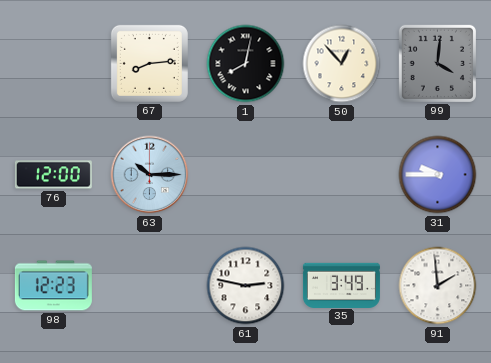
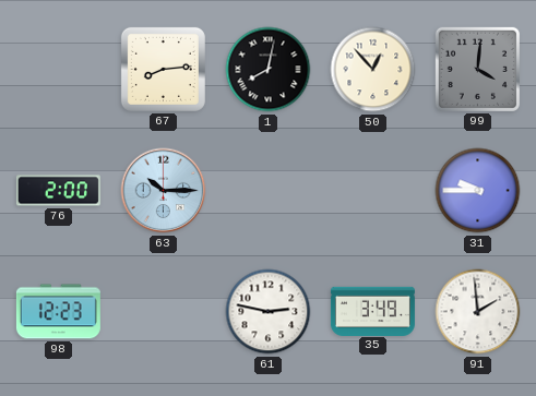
76: 12:00 -> 2:00
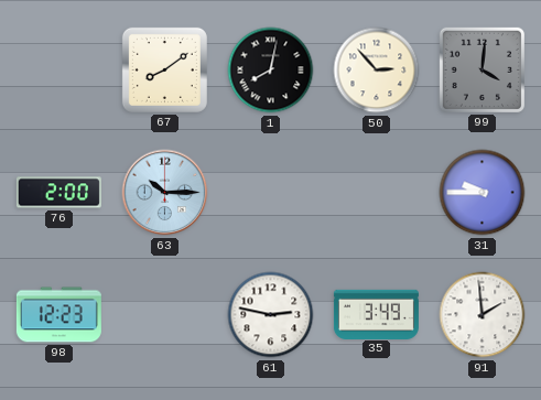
67: 8:14 -> 8:09
50: 12:53 -> 2:53
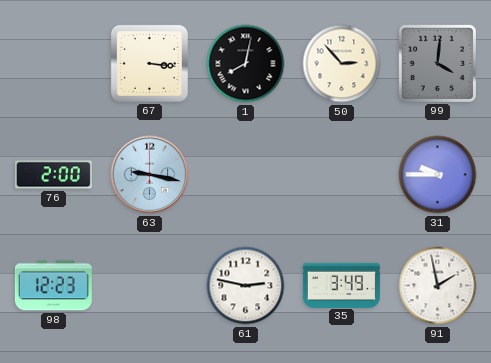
67: 8:09 -> 3:16
63: 10:15 -> 9:17
91: 1:59 -> 1:58
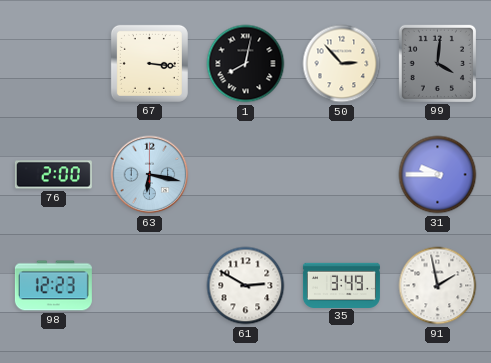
63: 9:17 -> 6:17
61: 2:47 -> 2:50
